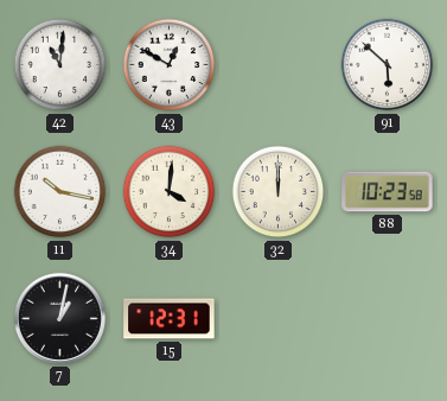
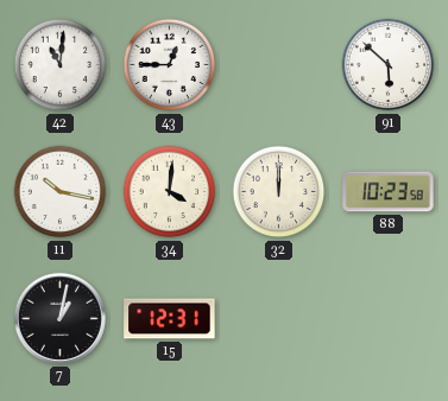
43: 12:50 -> 12:45
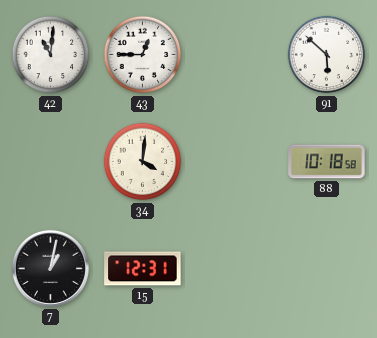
11: 10:17 -> none
32: 12:00 -> none
88: 10:23 -> 10:18
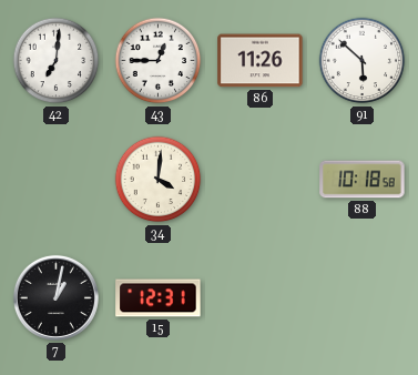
42: 11:01 -> 7:01
86: none -> 11:26
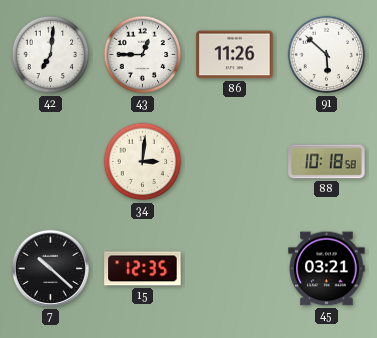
34: 4:01 -> 3:01
7: 1:02 -> 10:22
15: 12:31 -> 12:35
45: none -> 03:21
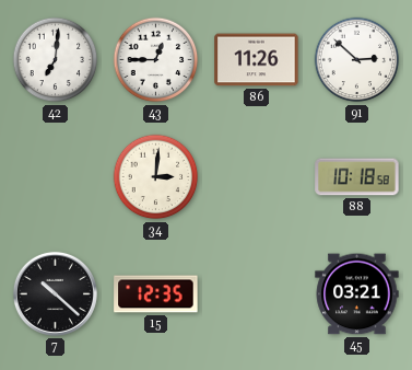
91: 5:52 -> 2:52
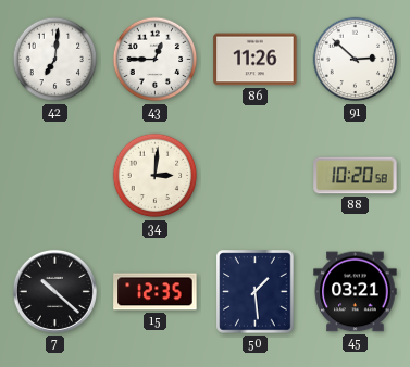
88: 10:18 -> 10:20
50: none -> 1:29
